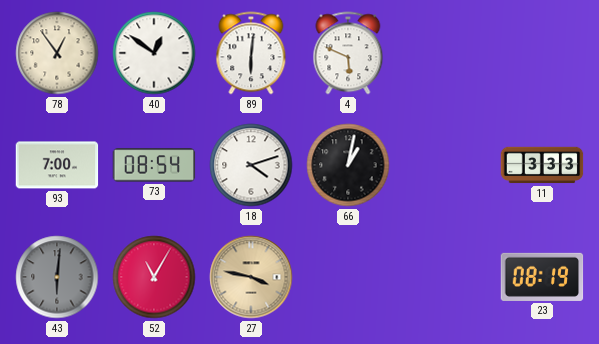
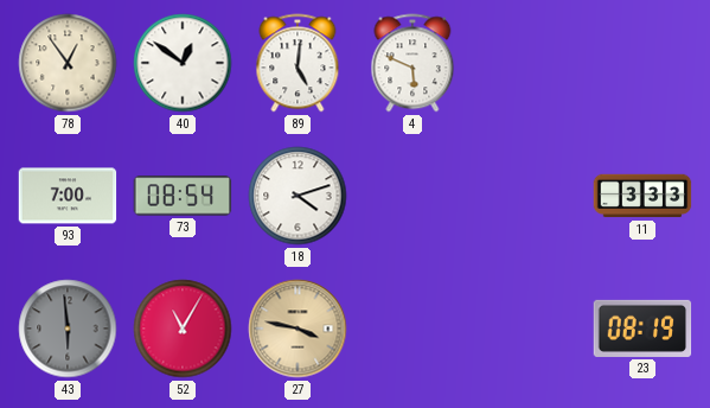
89: 6:01 -> 5:01
66: 1:02 -> none
43: 6:01 -> 5:59
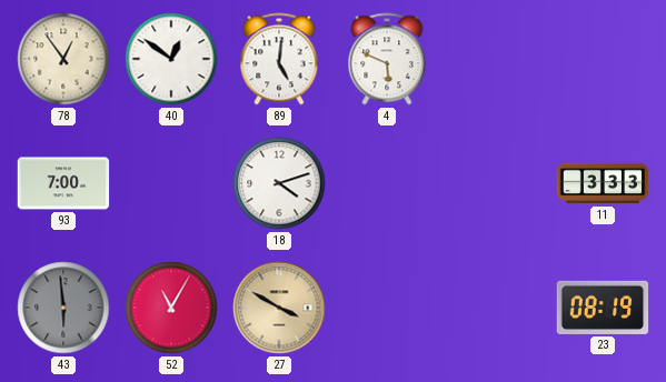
73: 08:54 -> none
27: 3:47 -> 3:50
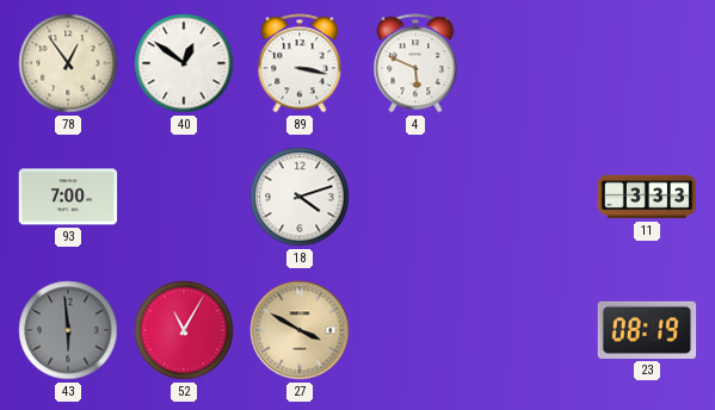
89: 5:01 -> 3:17
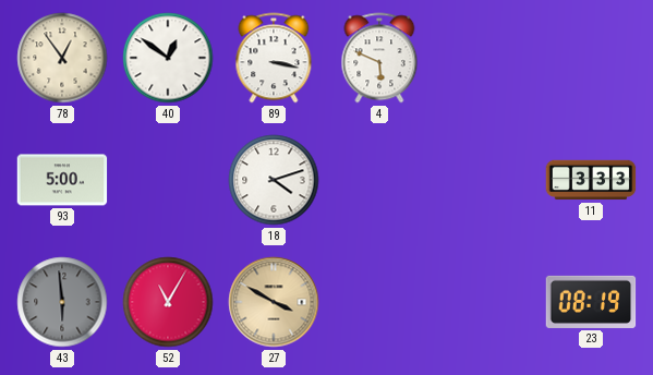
93: 7:00 -> 5:00
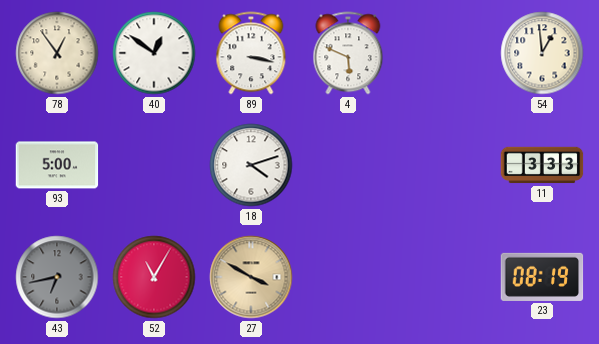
54: none -> 12:59
43: 5:59 -> 6:43
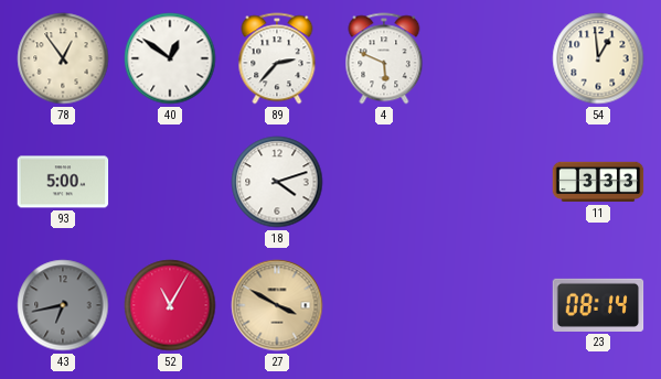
89: 3:17 -> 2:37
23: 08:19 -> 08:14
